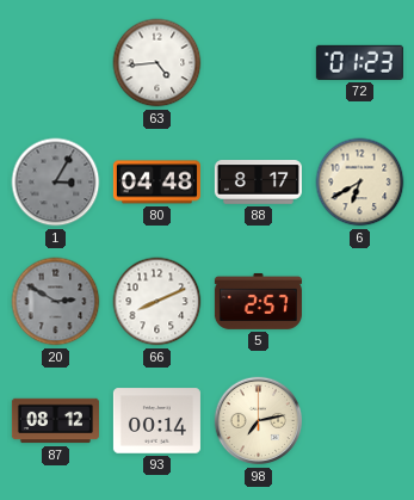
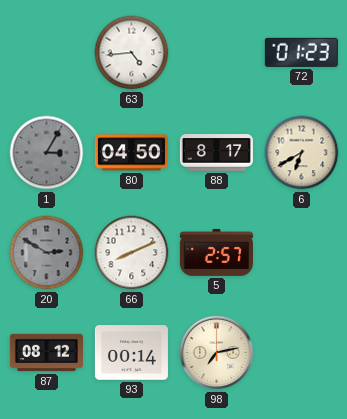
80: 04:48 -> 04:50
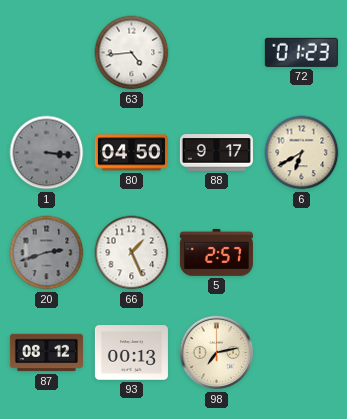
1: 3:05 -> 3:16
88: 8:17 -> 9:17
20: 2:50 -> 2:42
66: 8:11 -> 1:26
93: 00:14 -> 00:13
